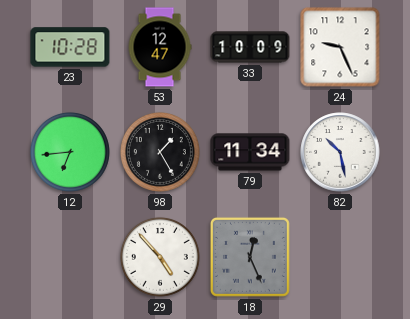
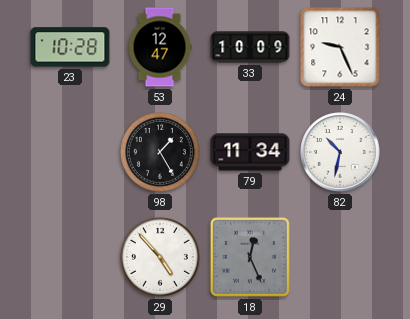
12: 6:44 -> none
82: 10:28 -> 10:32
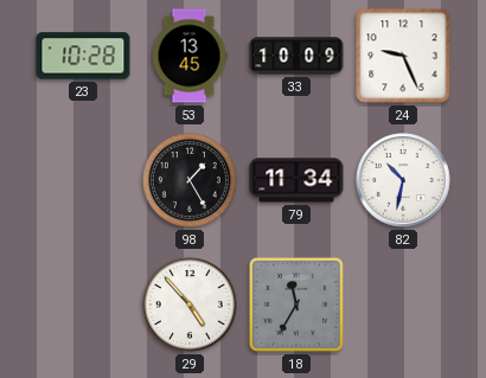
53: 12:47 -> 13:45
18: 12:26 -> 11:35
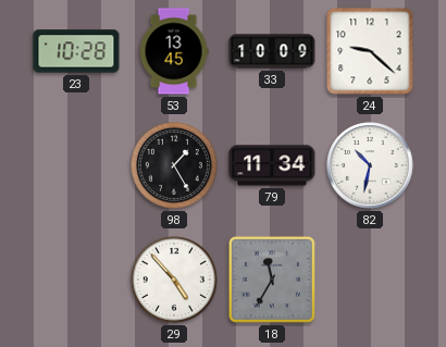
24: 9:26 -> 9:22
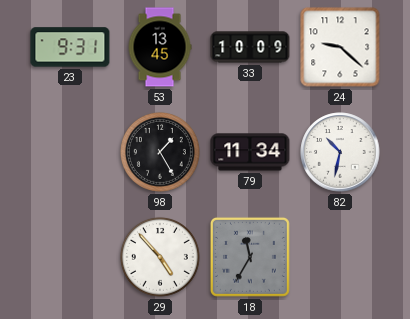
23: 10:28 -> 9:31
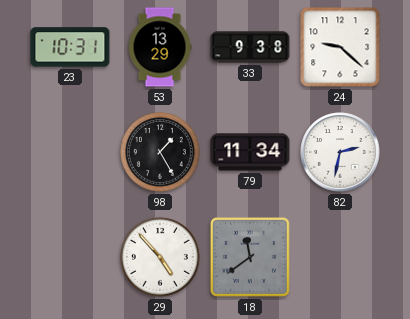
23: 9:31 -> 10:31
53: 13:45 -> 13:29
33: 10:09 -> 9:38
82: 10:32 -> 2:32
18: 11:35 -> 11:39
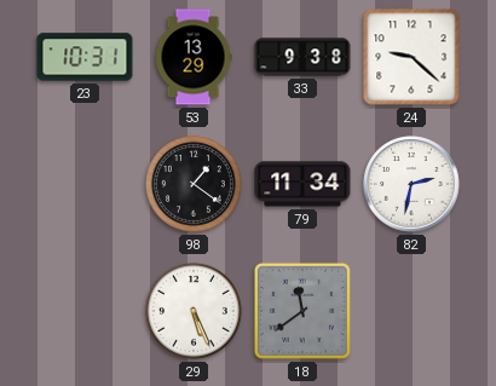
98: 1:25 -> 1:21
29: 4:53 -> 5:26
